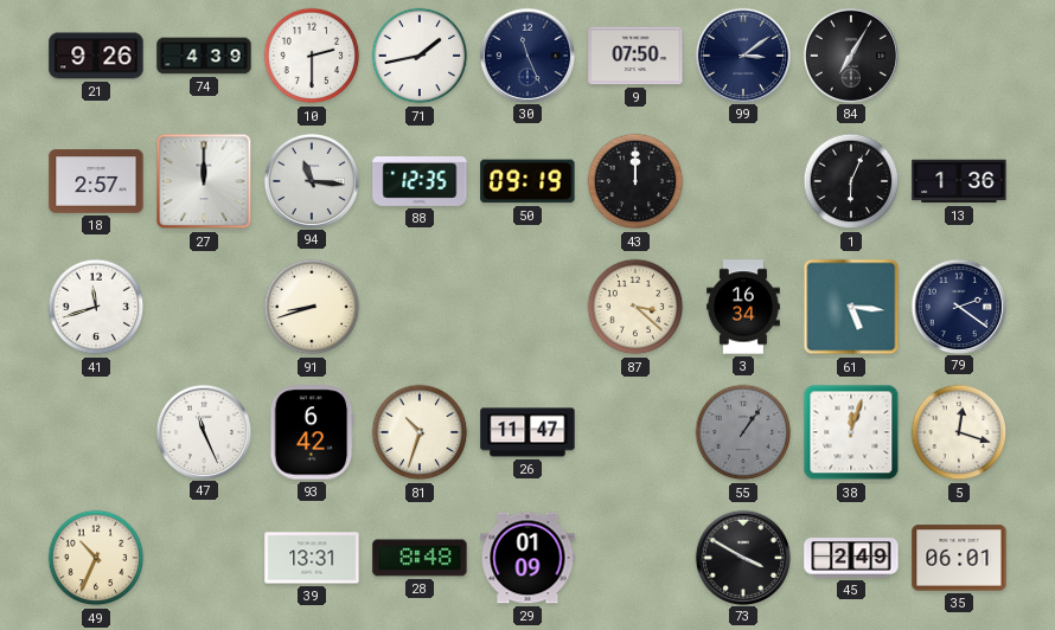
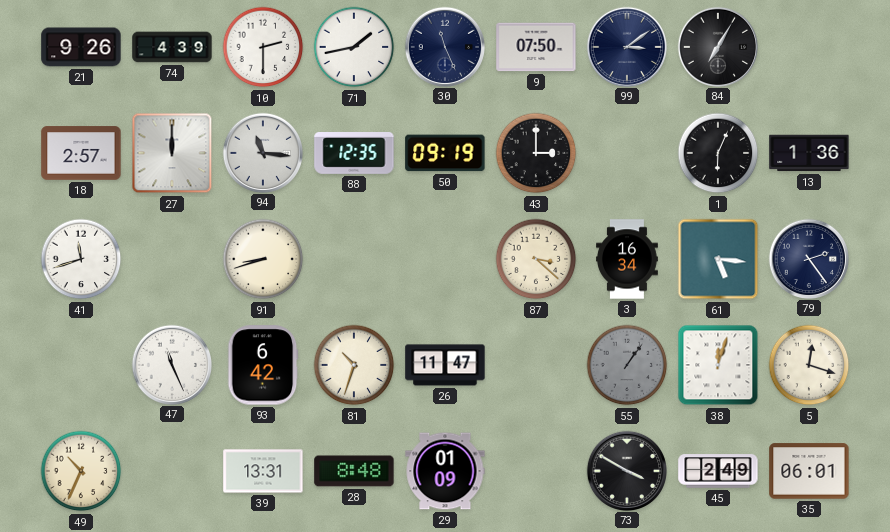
43: 12:00 -> 3:00
79: 2:21 -> 2:24
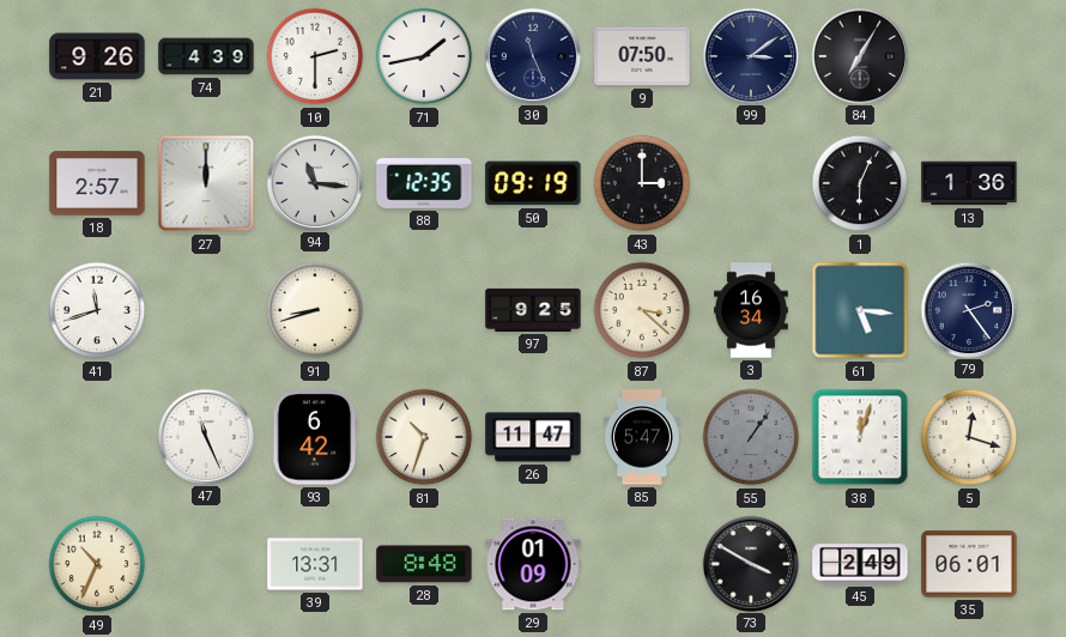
97: none -> 9:25
85: none -> 5:47
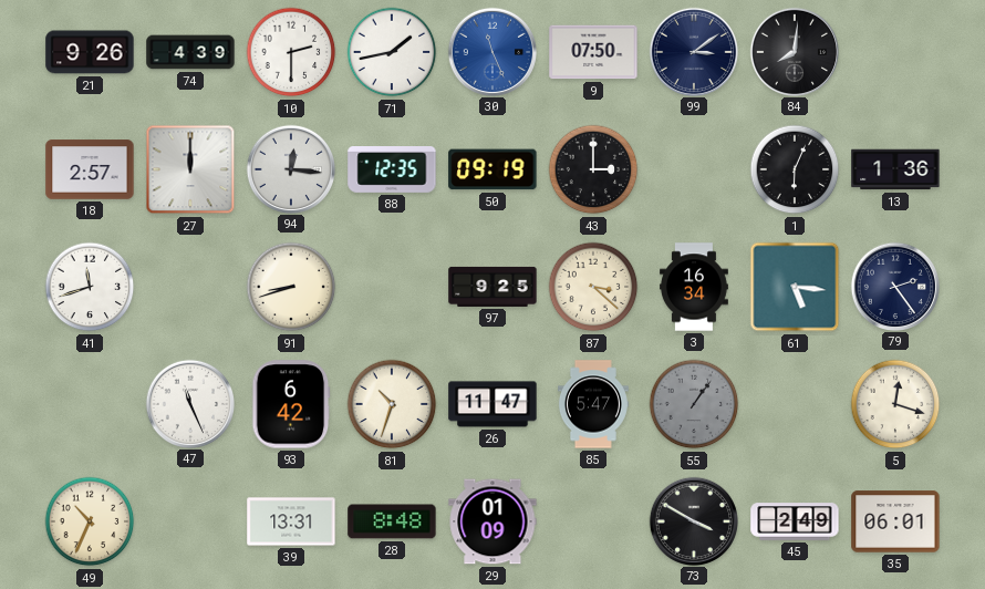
30 dial: navy -> blue
84: 7:05 -> 8:01
94: 11:16 -> 12:16
38: 12:03 -> none
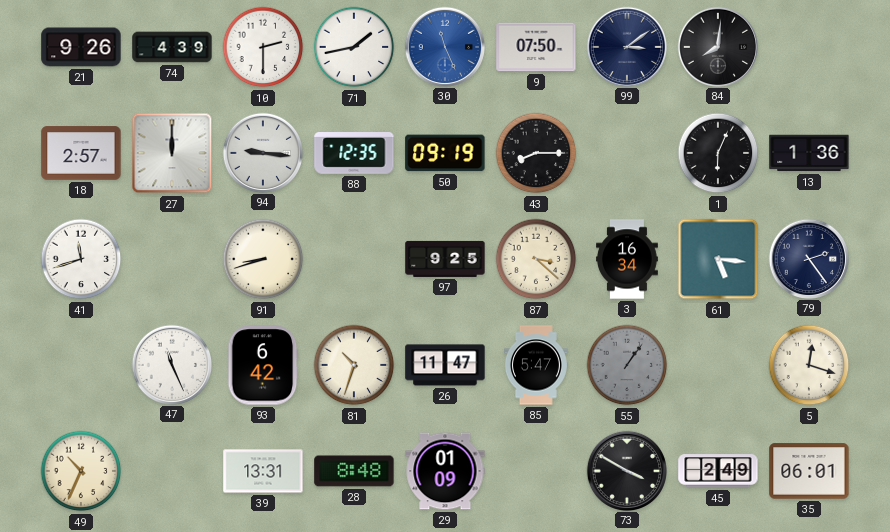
94: 12:16 -> 9:16
43: 3:00 -> 8:15
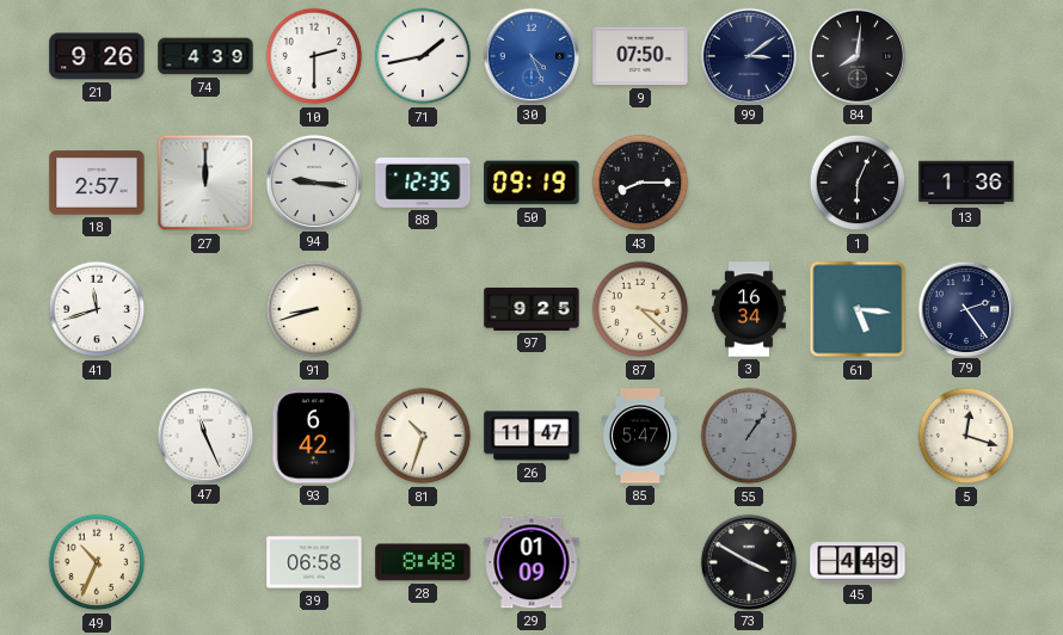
30: 11:26 -> 4:26
39: 13:31 -> 06:58
45: 2:49 -> 4:49
35: 06:01 -> none
